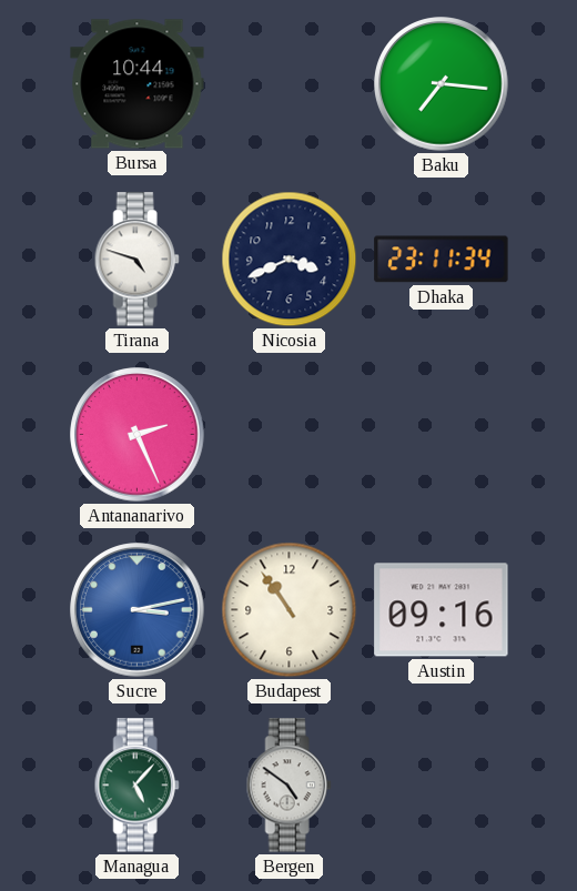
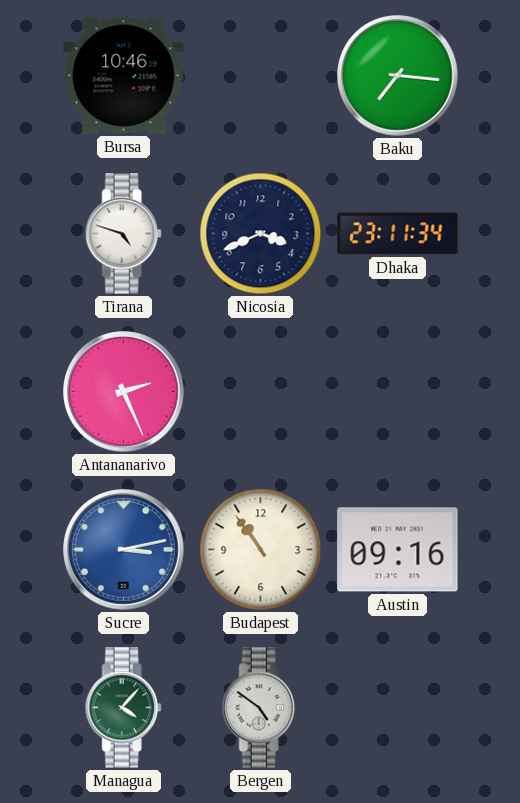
Bursa: 10:44 -> 10:46
Managua: 5:07 -> 4:07
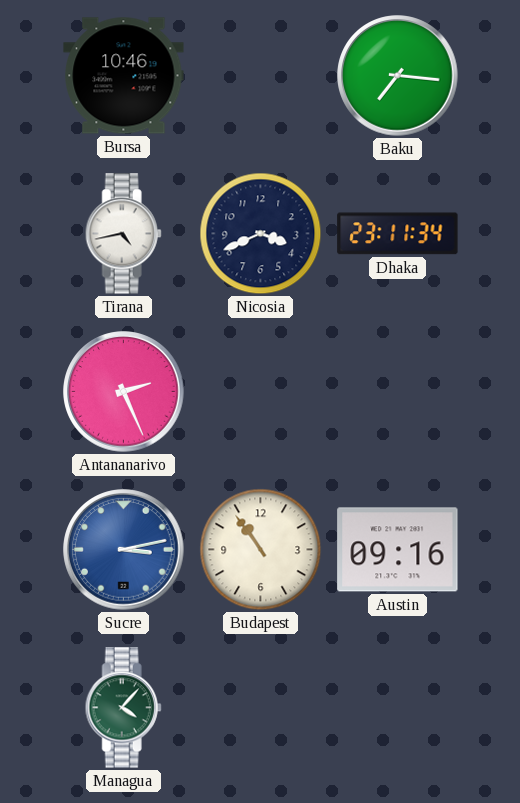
Tirana: 4:48 -> 4:43
Bergen: 4:51 -> none
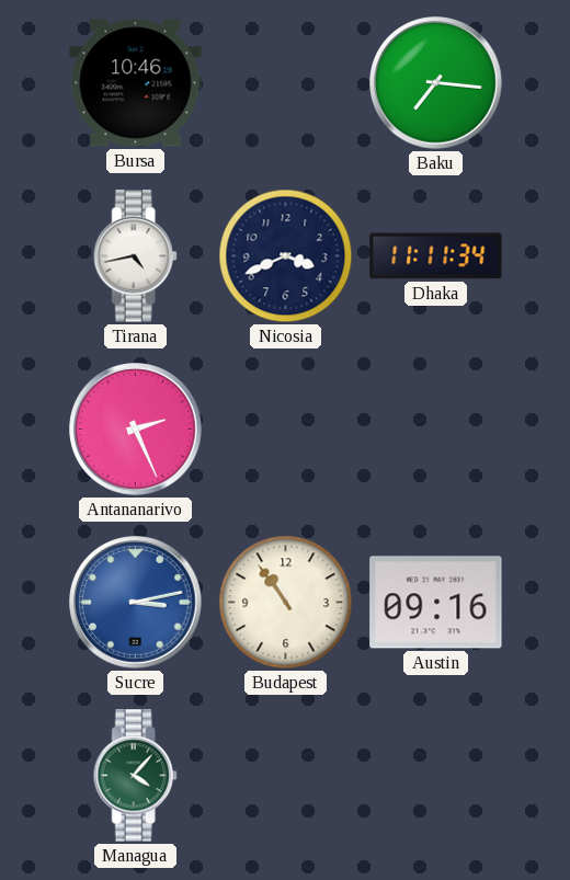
Dhaka: 23:11 -> 11:11
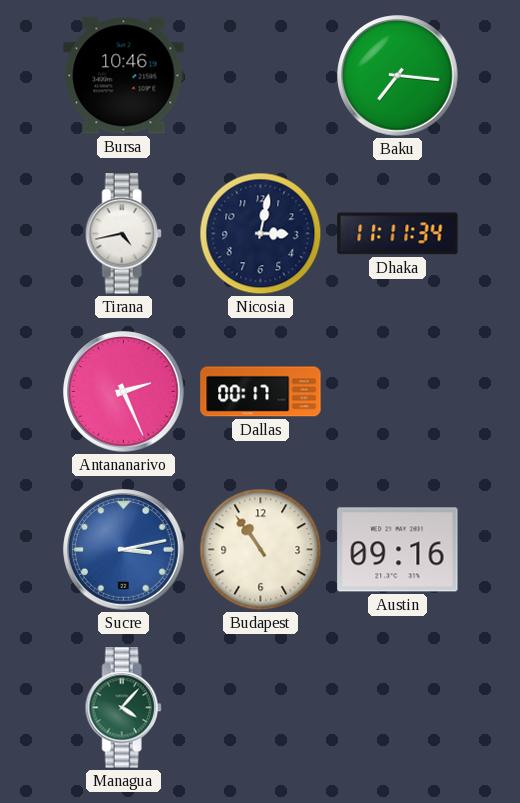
Nicosia: 3:41 -> 3:02
Dallas: none -> 00:17
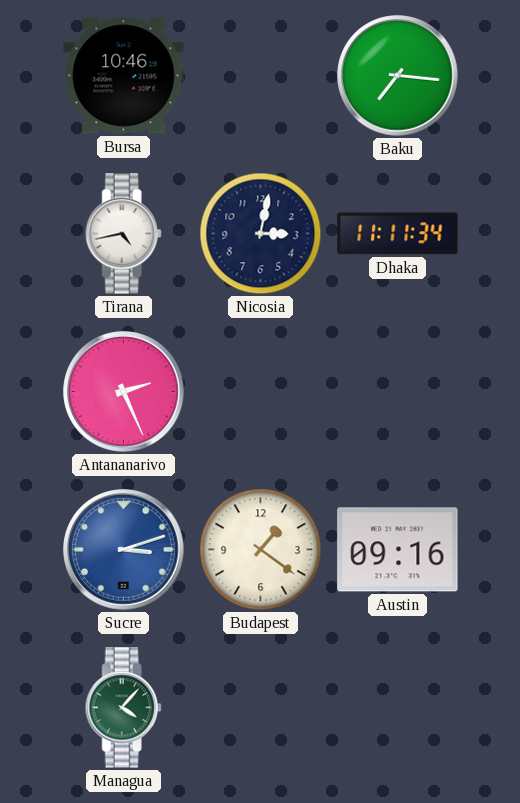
Dallas: 00:17 -> none
Sucre: 3:13 -> 3:12
Budapest: 10:54 -> 1:21
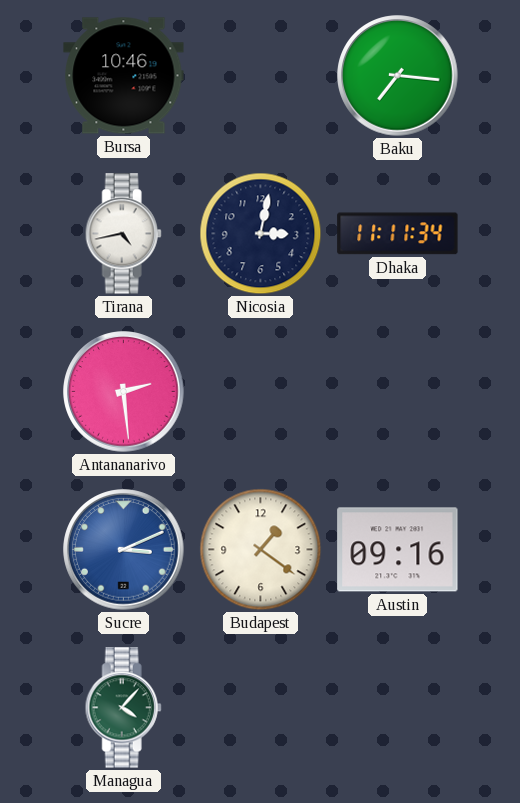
Antananarivo: 2:26 -> 2:29
Sucre: 3:12 -> 3:11
